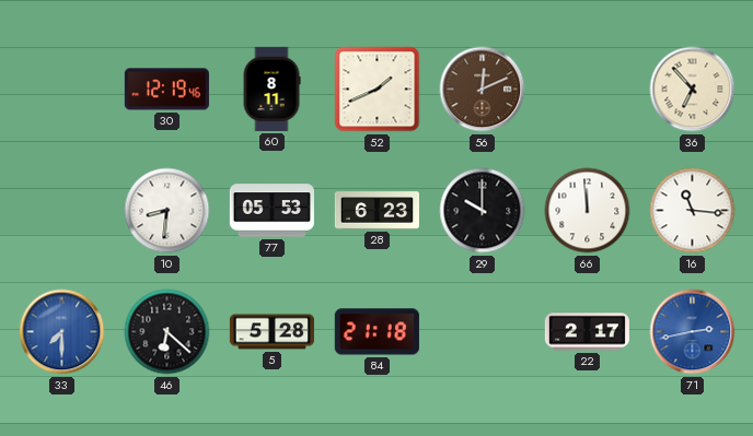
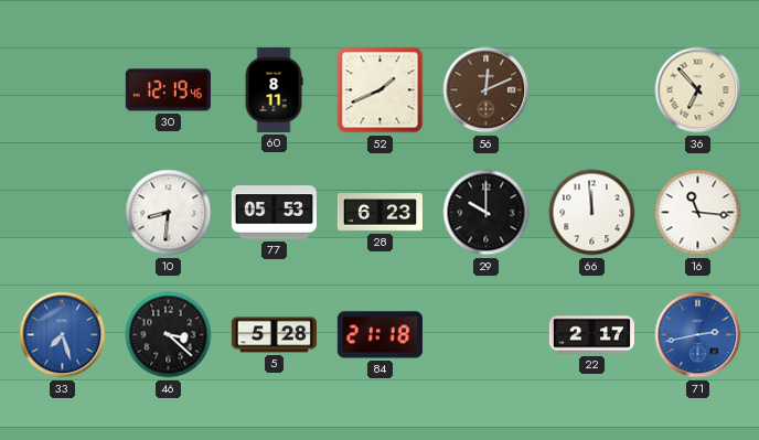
33: 7:30 -> 7:27
46: 6:22 -> 3:22
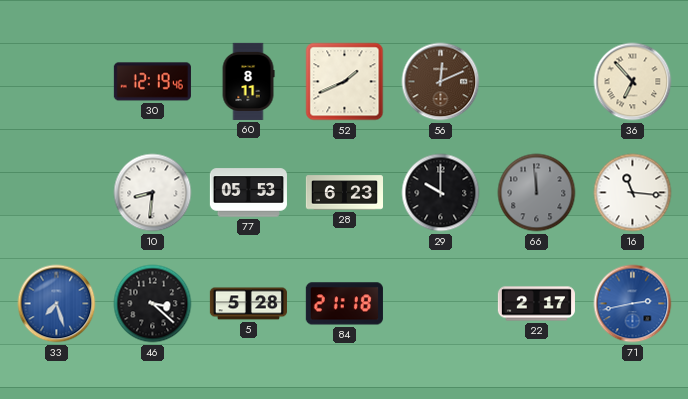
66 dial: white -> grey
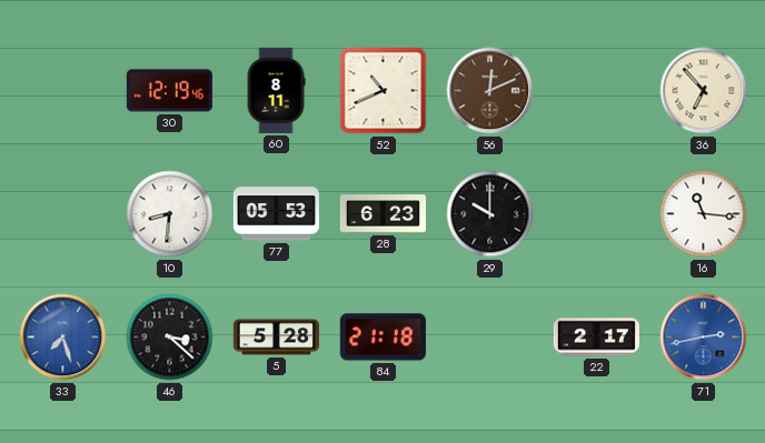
52: 1:41 -> 10:41
66: 11:59 -> none
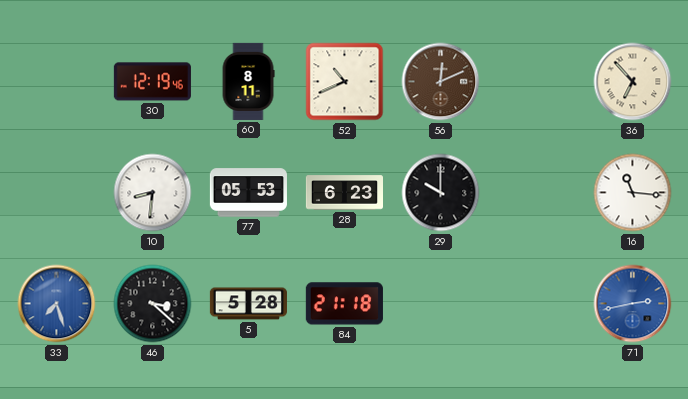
22: 2:17 -> none
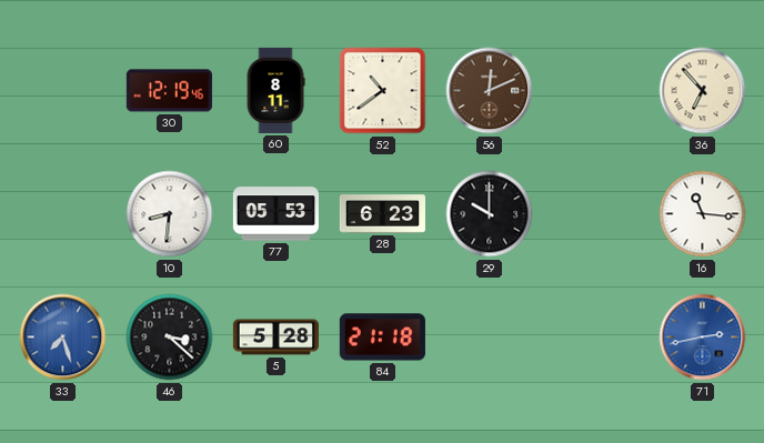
52: 10:41 -> 10:39
